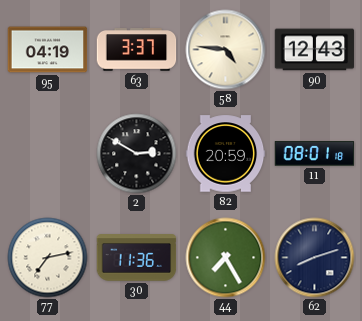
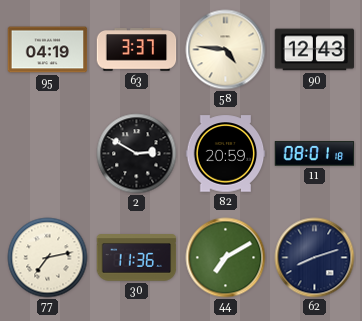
44: 7:25 -> 7:10
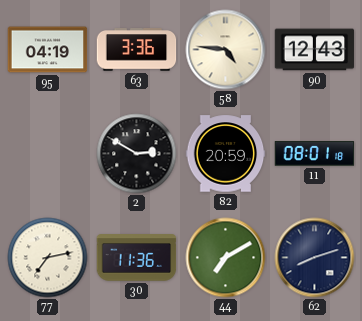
63: 3:37 -> 3:36
